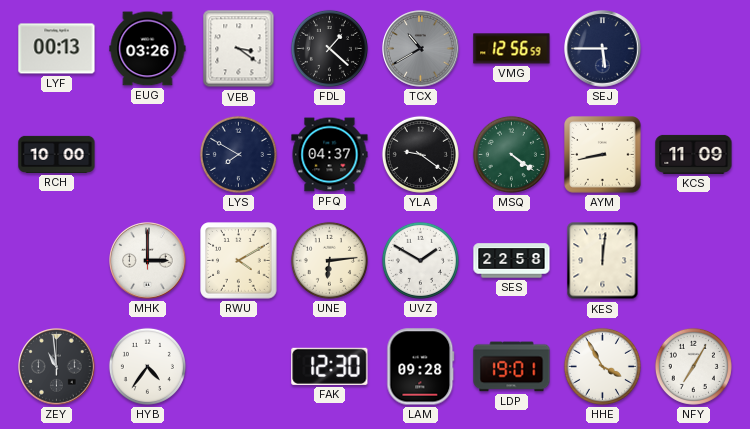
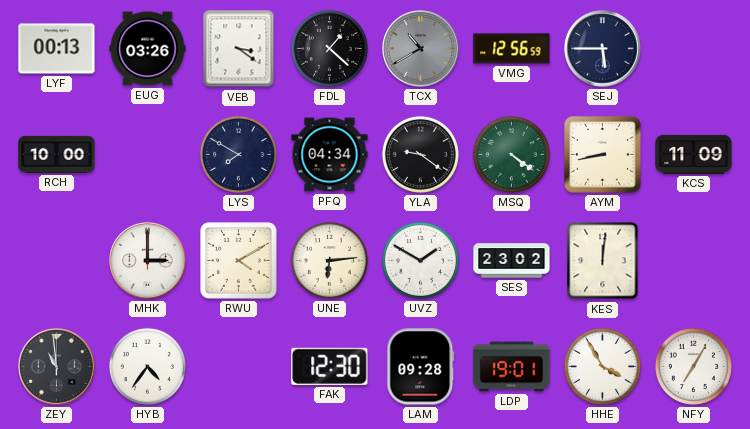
PFQ: 04:37 -> 04:34
SES: 22:58 -> 23:02
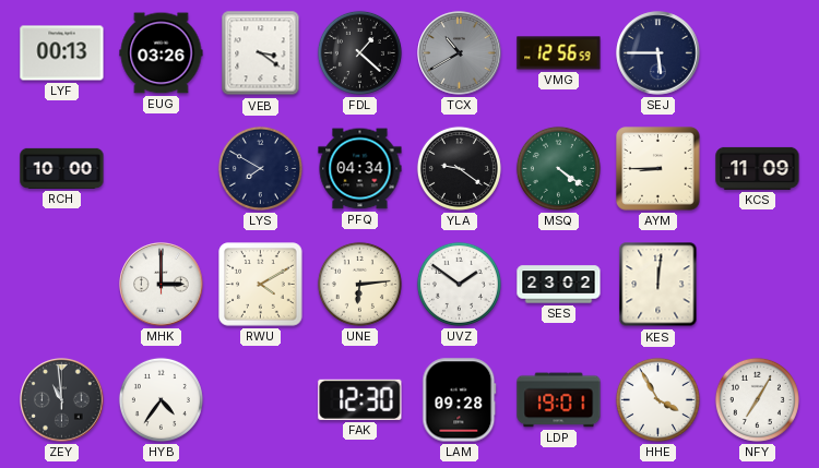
AYM: 8:43 -> 8:45
UVZ: 1:50 -> 1:51
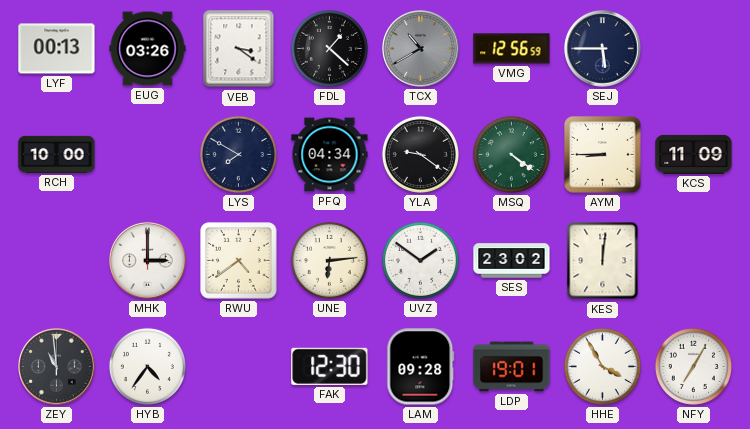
RWU: 4:10 -> 4:39
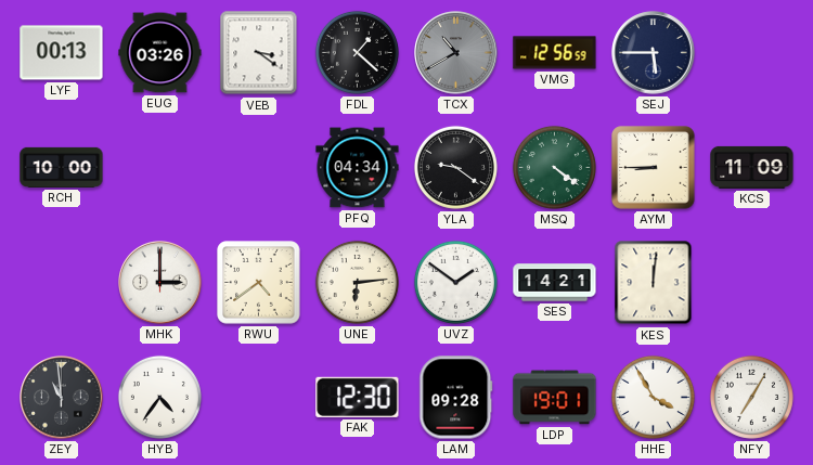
LYS: 7:50 -> none
SES: 23:02 -> 14:21
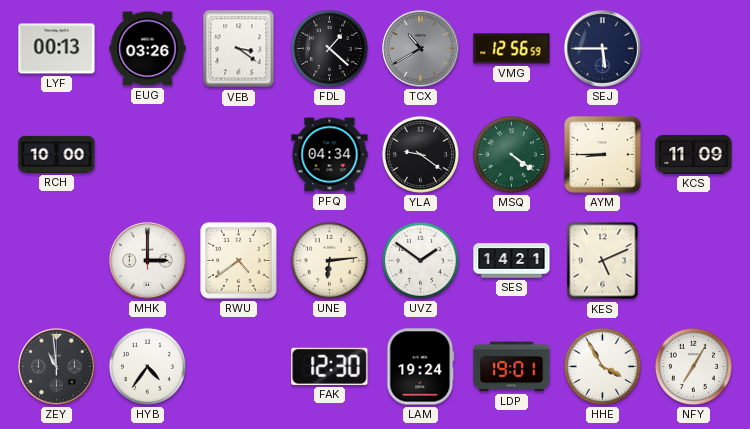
KES: 12:01 -> 5:11
LAM: 09:28 -> 19:24
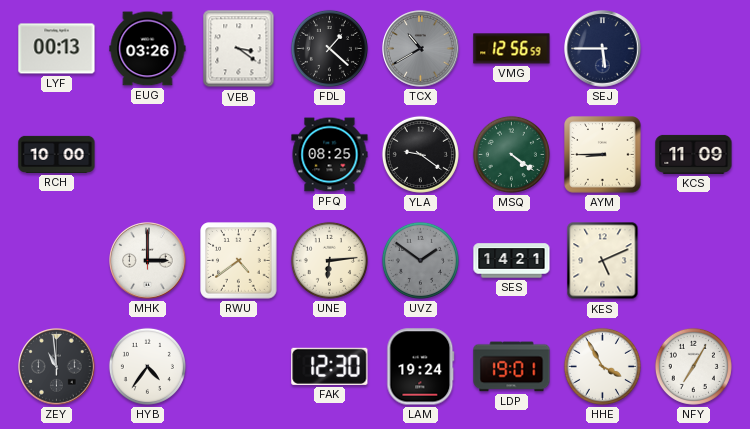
PFQ: 04:34 -> 08:25
UVZ dial: white -> grey
